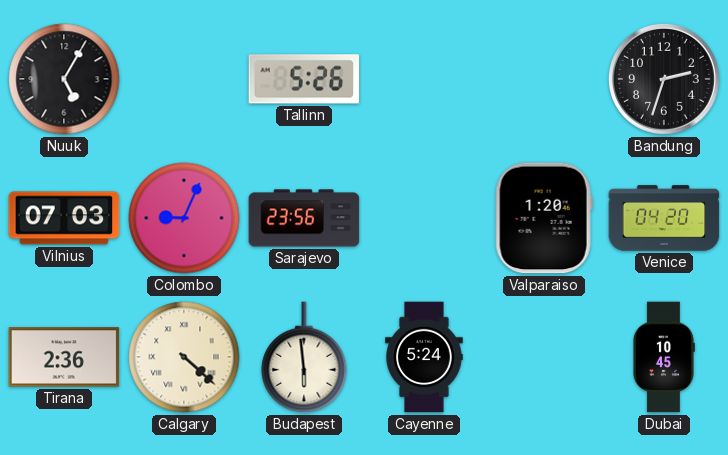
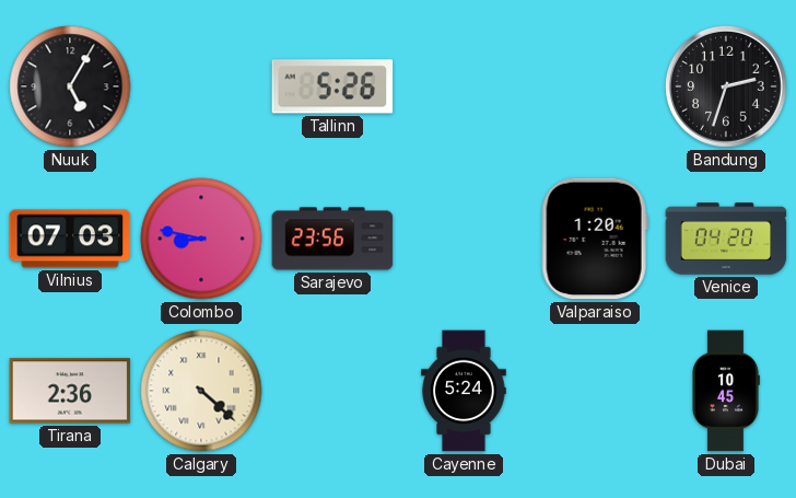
Colombo: 9:04 -> 8:47
Budapest: 5:59 -> none
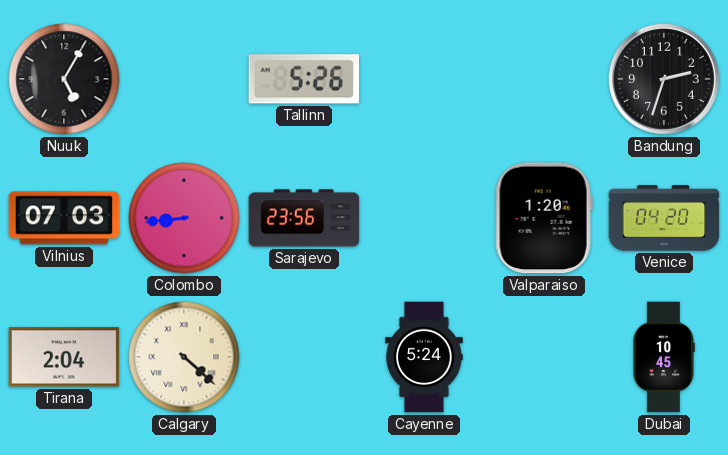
Colombo: 8:47 -> 8:44
Tirana: 2:36 -> 2:04
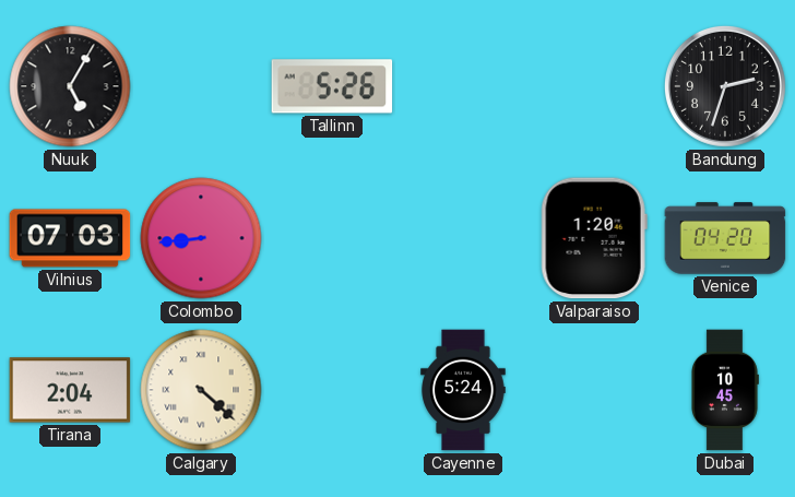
Sarajevo: 23:56 -> none
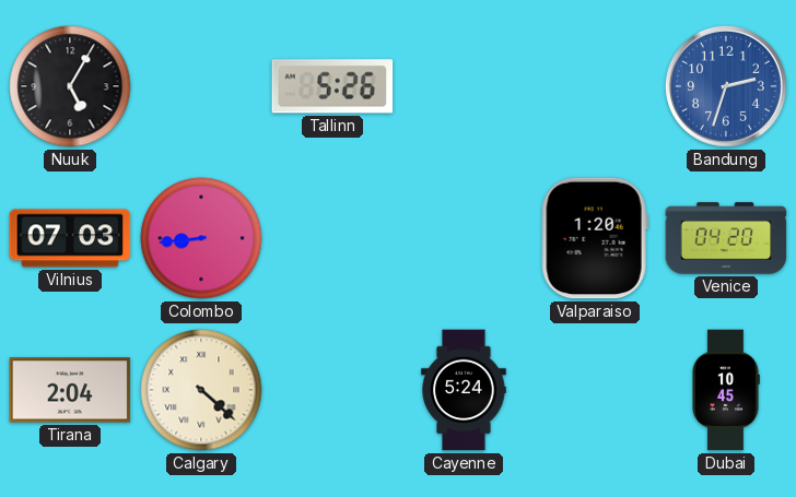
Bandung dial: black -> blue
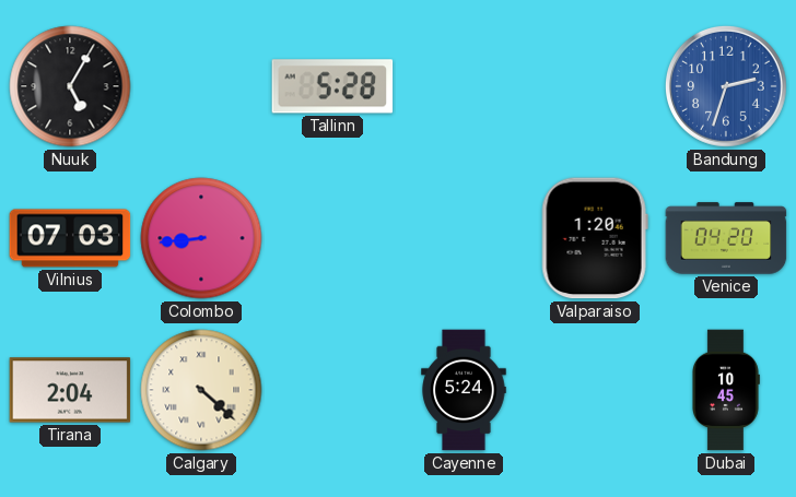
Tallinn: 5:26 -> 5:28
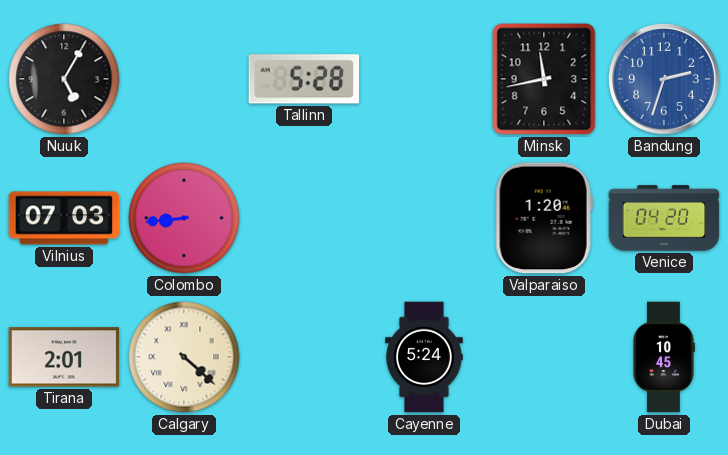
Minsk: none -> 11:43
Tirana: 2:04 -> 2:01
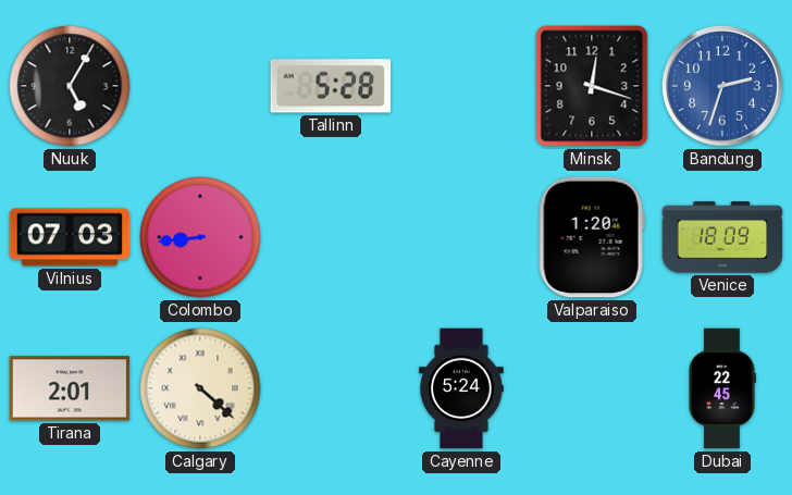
Minsk: 11:43 -> 12:18
Venice: 04:20 -> 18:09
Dubai: 10:45 -> 22:45
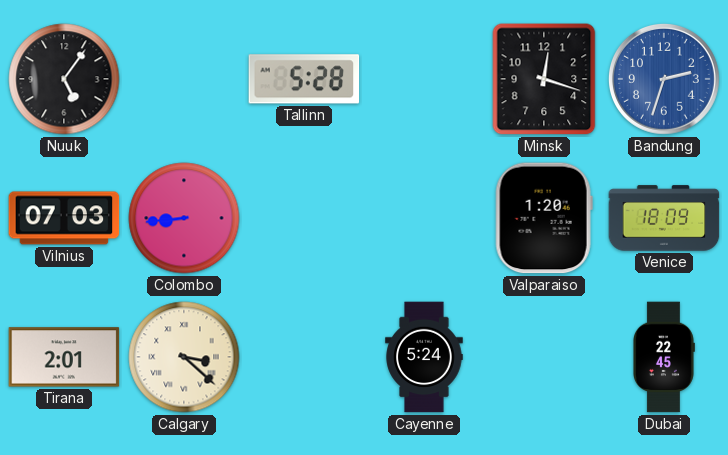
Nuuk: 5:05 -> 5:06
Calgary: 4:22 -> 3:22
